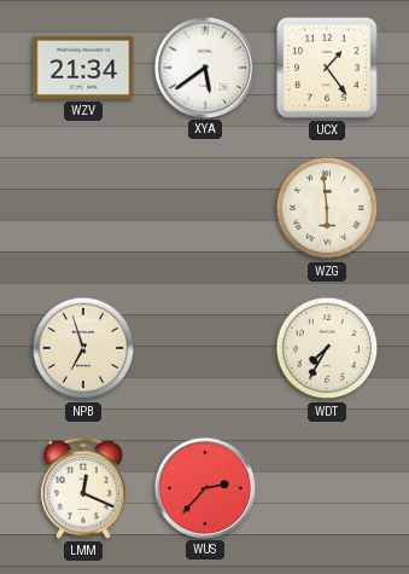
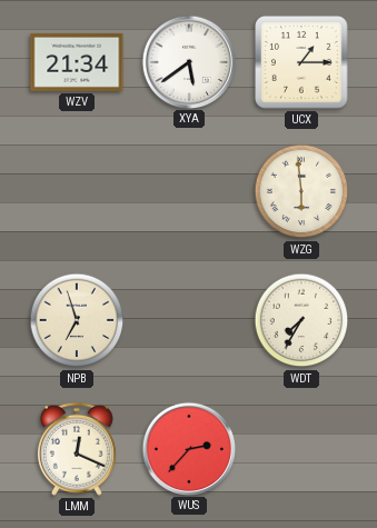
UCX: 1:24 -> 1:15
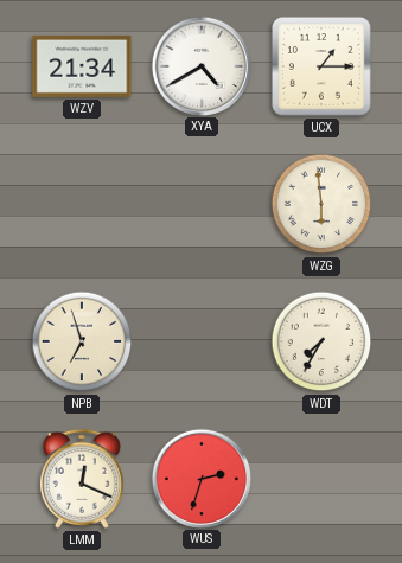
XYA: 5:39 -> 4:40
WUS: 2:37 -> 2:33
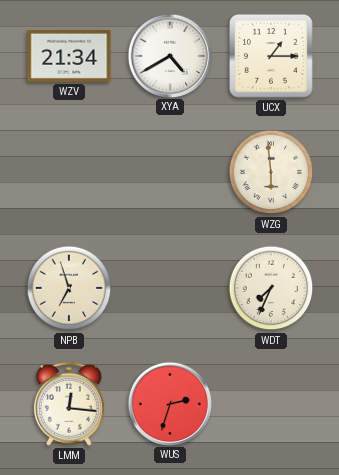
WDT: 7:35 -> 7:34
LMM: 12:19 -> 12:16
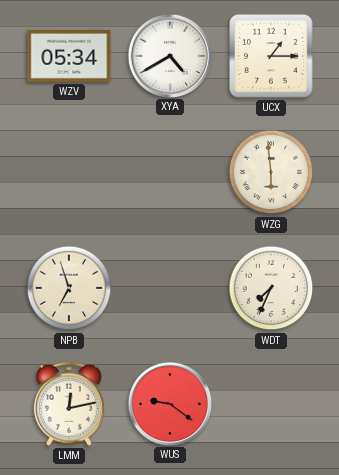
WZV: 21:34 -> 05:34
LMM: 12:16 -> 12:13
WUS: 2:33 -> 9:21
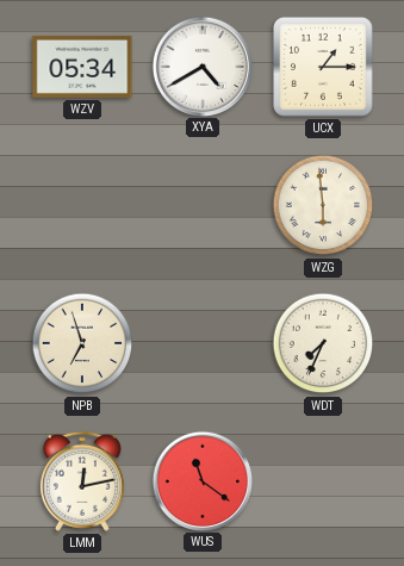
WUS: 9:21 -> 11:21
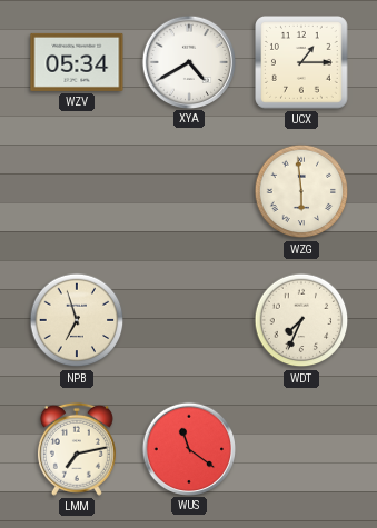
LMM: 12:13 -> 7:13
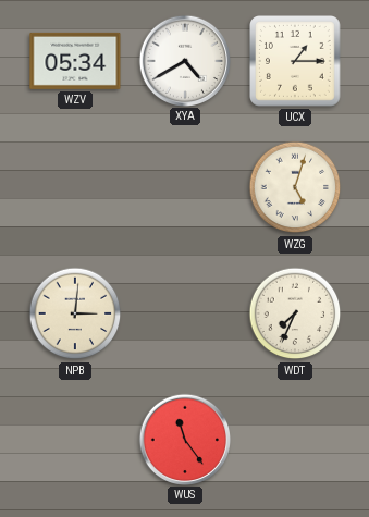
WZG: 5:59 -> 5:03
NPB: 6:57 -> 3:01
LMM: 7:13 -> none
WUS: 11:21 -> 11:24
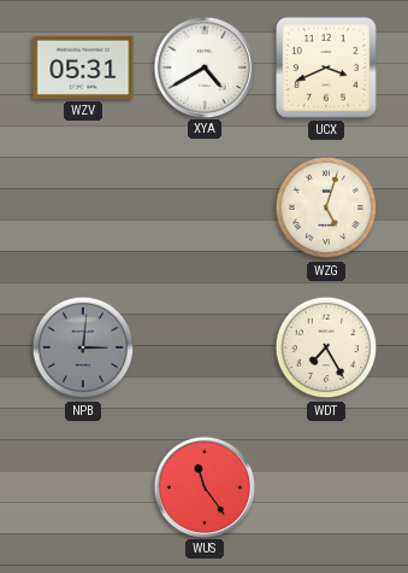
WZV: 05:34 -> 05:31
UCX: 1:15 -> 3:41
NPB dial: cream -> grey
WDT: 7:34 -> 7:25
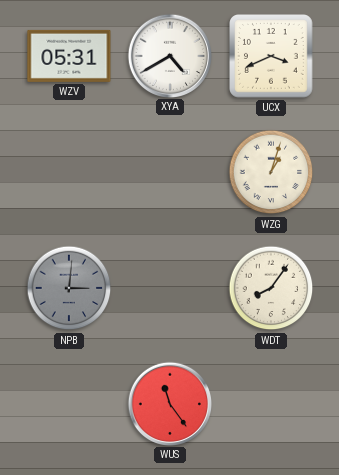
WZG: 5:03 -> 1:03
WDT: 7:25 -> 8:06
